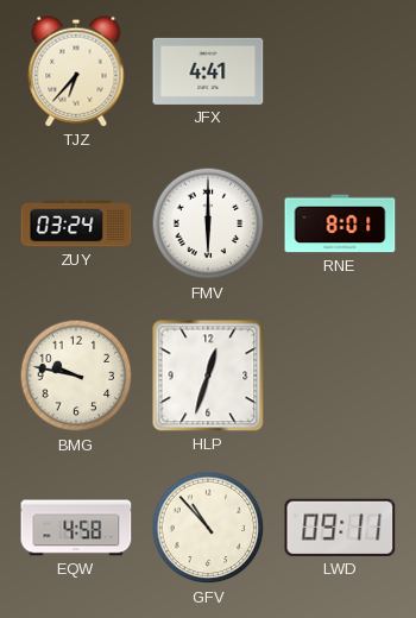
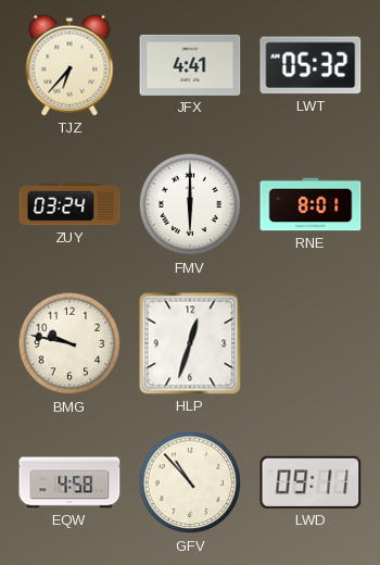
LWT: none -> 05:32
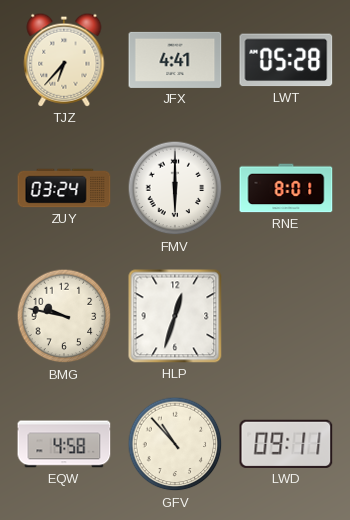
LWT: 05:32 -> 05:28
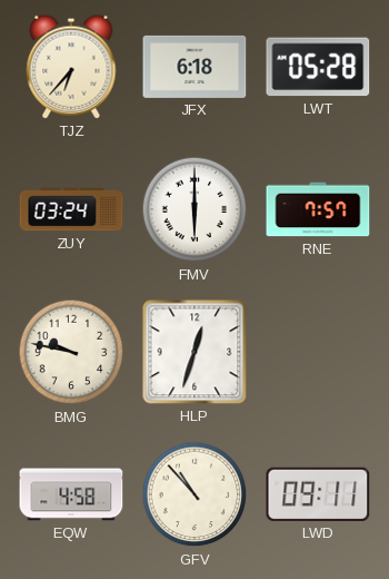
JFX: 4:41 -> 6:18
RNE: 8:01 -> 7:57
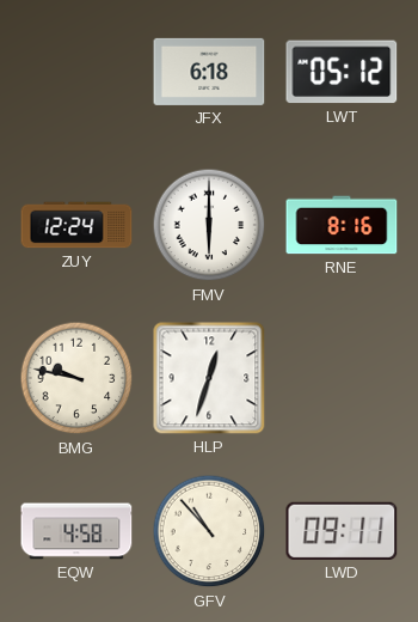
TJZ: 6:37 -> none
LWT: 05:28 -> 05:12
ZUY: 03:24 -> 12:24
RNE: 7:57 -> 8:16
